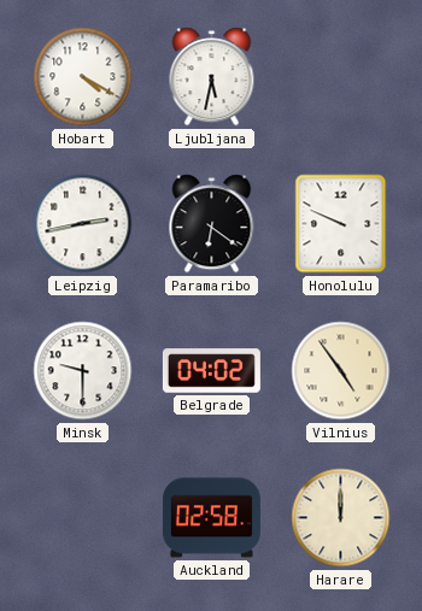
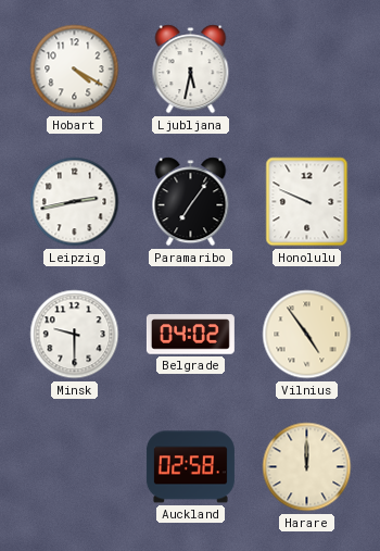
Paramaribo: 6:21 -> 7:06
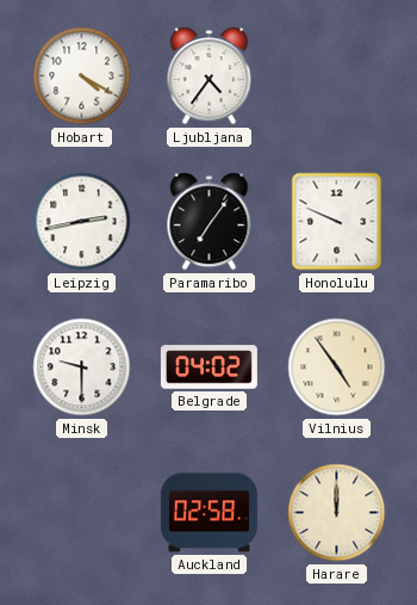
Ljubljana: 5:32 -> 4:36
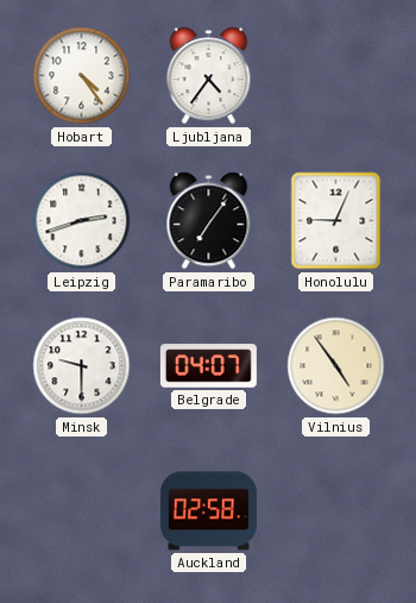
Hobart: 4:20 -> 4:24
Leipzig: 2:43 -> 2:42
Honolulu: 9:49 -> 9:04
Belgrade: 04:02 -> 04:07
Harare: 12:00 -> none
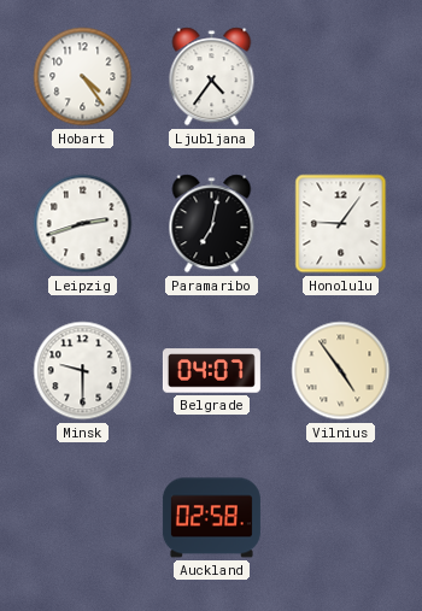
Paramaribo: 7:06 -> 7:02
Honolulu: 9:04 -> 9:06
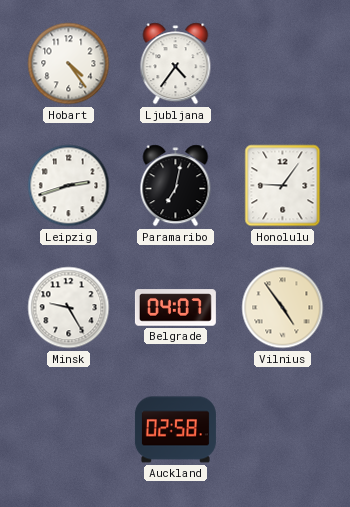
Minsk: 9:30 -> 9:25
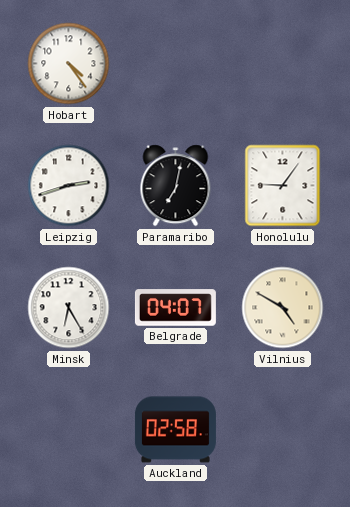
Ljubljana: 4:36 -> none
Minsk: 9:25 -> 6:25
Vilnius: 4:54 -> 4:50
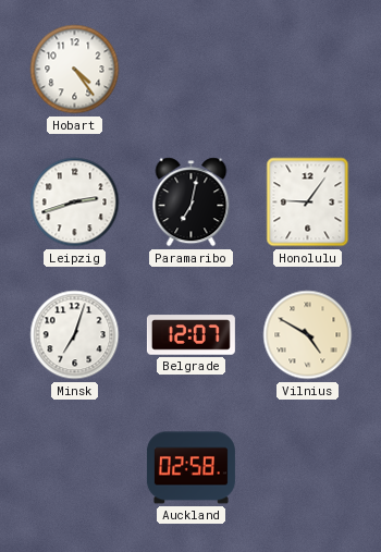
Minsk: 6:25 -> 7:03
Belgrade: 04:07 -> 12:07
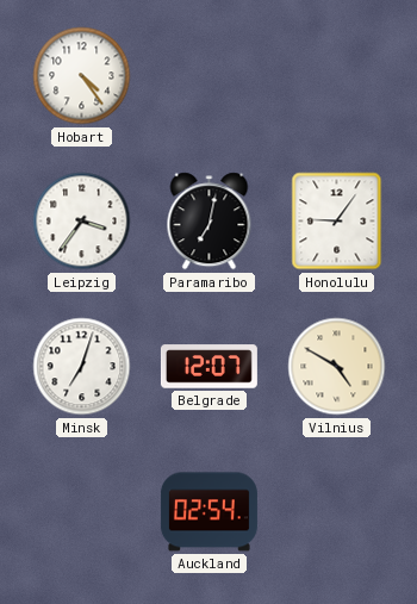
Leipzig: 2:42 -> 3:36
Auckland: 02:58 -> 02:54
